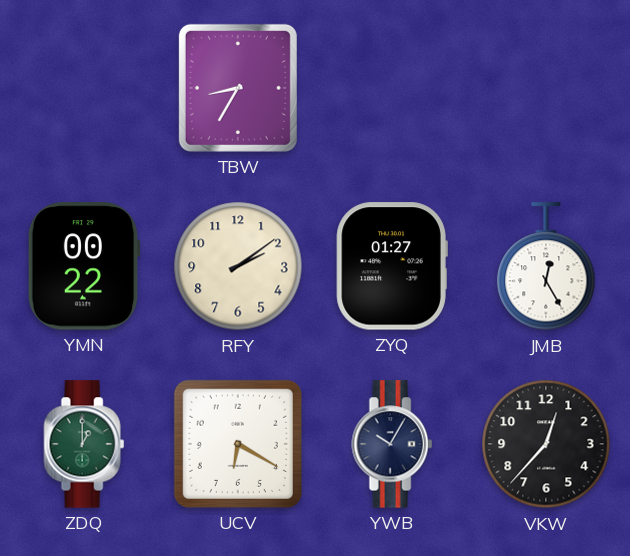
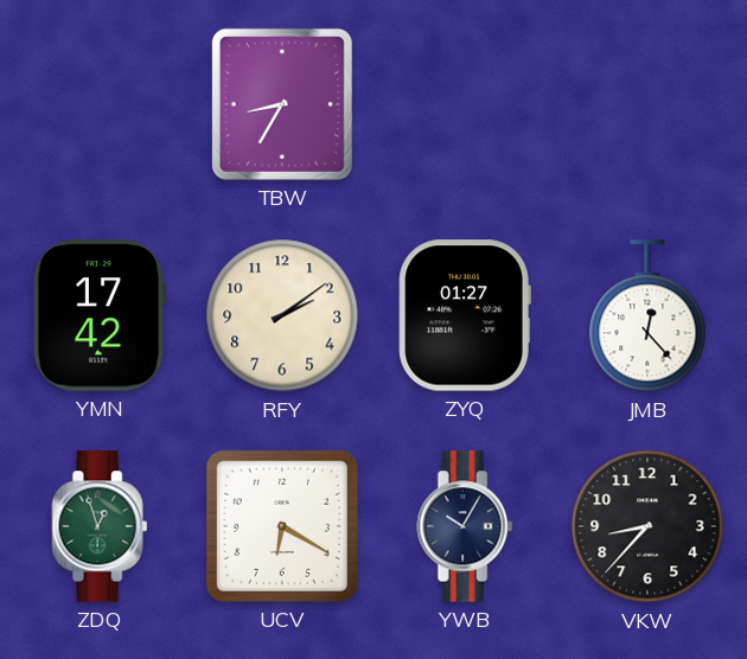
YMN: 00:22 -> 17:42
JMB: 12:25 -> 12:23
ZDQ: 1:00 -> 12:57
VKW: 12:37 -> 8:37
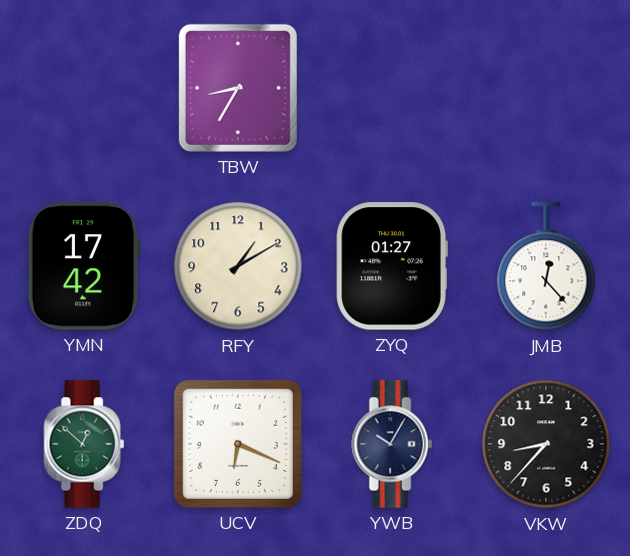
RFY: 2:09 -> 1:10
ZDQ: 12:57 -> 12:52
UCV: 6:20 -> 6:19
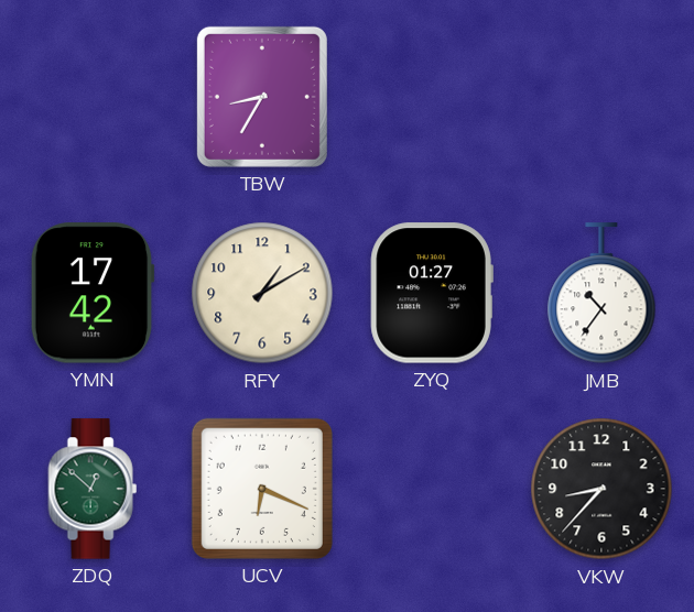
JMB: 12:23 -> 10:36
YWB: 10:05 -> none
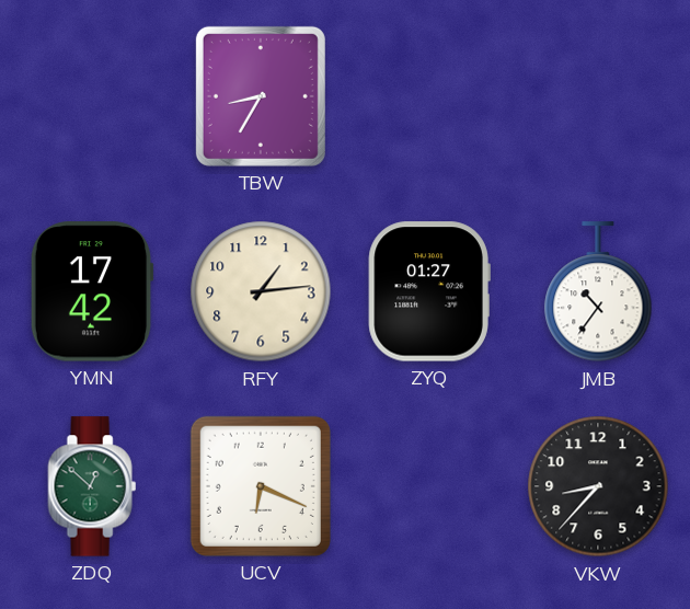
RFY: 1:10 -> 1:14
